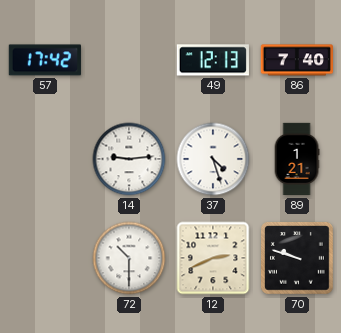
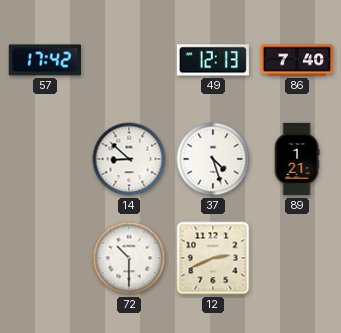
14: 9:14 -> 8:52
70: 9:48 -> none
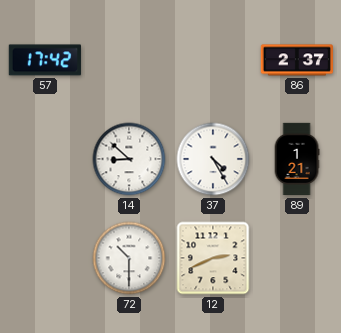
49: 12:13 -> none
86: 7:40 -> 2:37
37: 4:27 -> 4:25
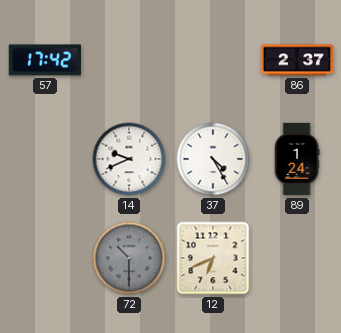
14: 8:52 -> 9:41
89: 1:21 -> 1:24
72 dial: white -> grey
12: 2:41 -> 6:41
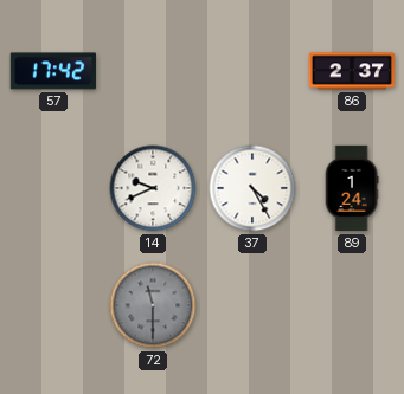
72: 10:30 -> 11:30
12: 6:41 -> none
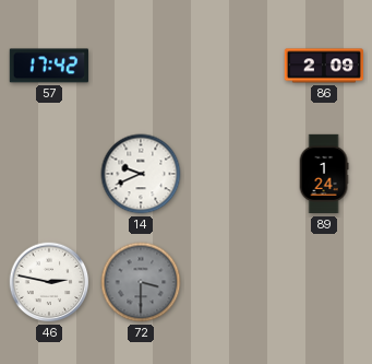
86: 2:37 -> 2:09
37: 4:25 -> none
46: none -> 2:47
72: 11:30 -> 3:30
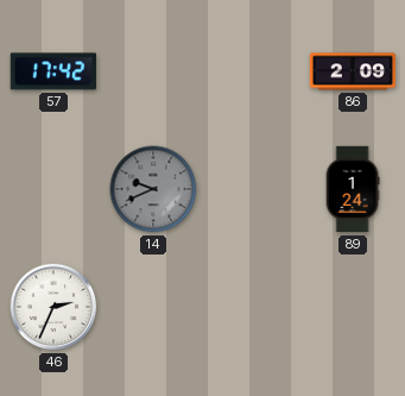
14 dial: white -> grey
46: 2:47 -> 2:34
72: 3:30 -> none
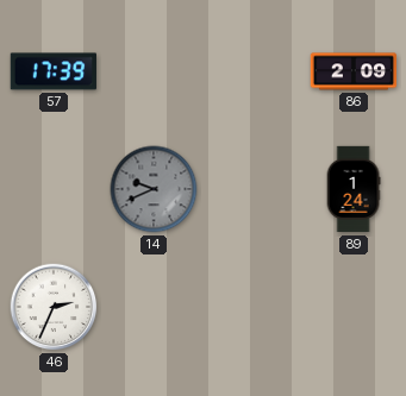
57: 17:42 -> 17:39
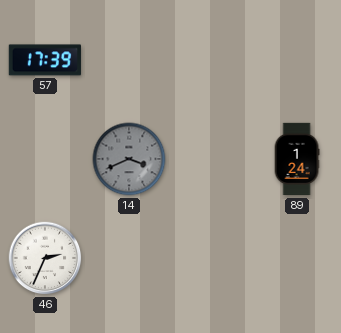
86: 2:09 -> none
14: 9:41 -> 3:41
